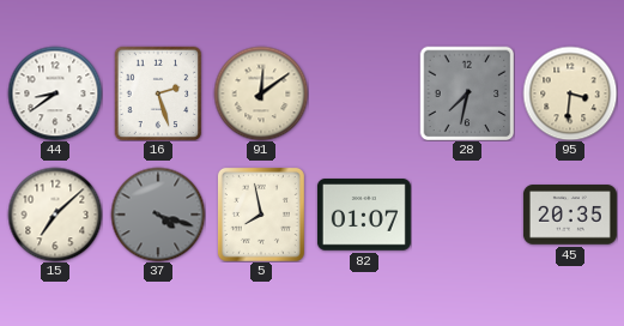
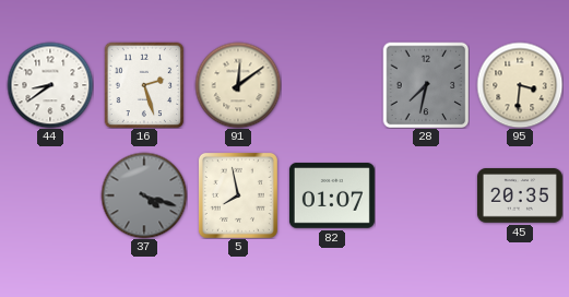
15: 7:08 -> none
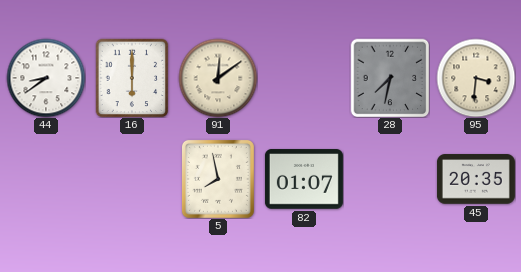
16: 2:27 -> 6:00
37: 4:18 -> none
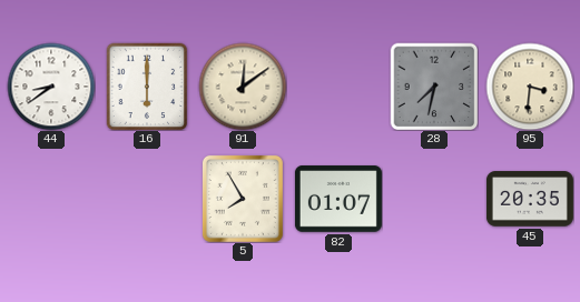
5: 7:58 -> 7:55
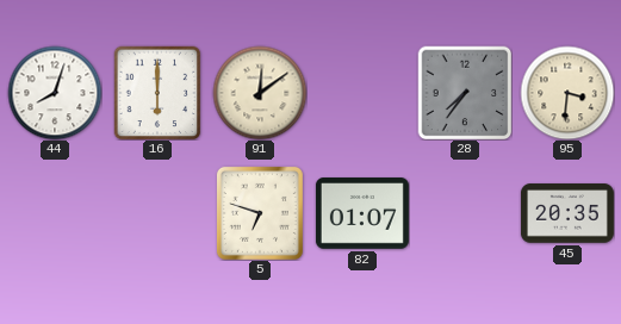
44: 8:39 -> 8:03
28: 7:32 -> 7:36
5: 7:55 -> 6:48
